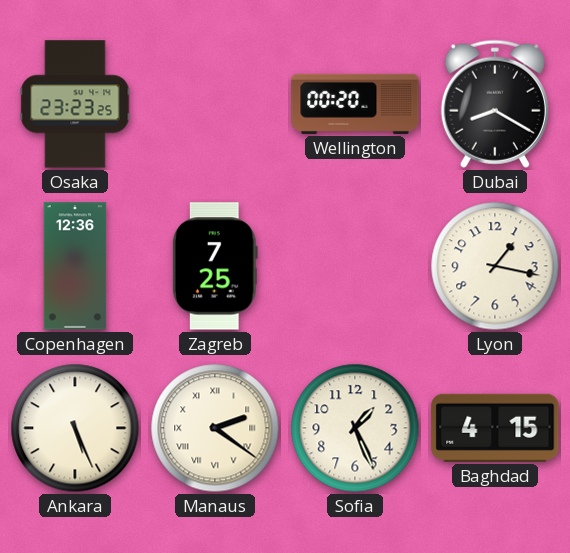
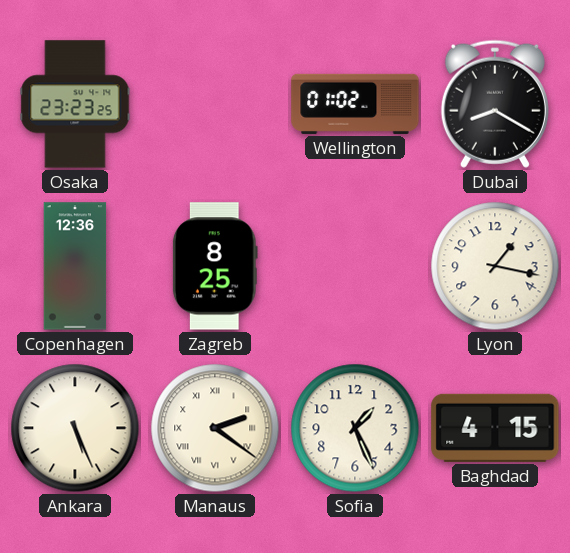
Wellington: 00:20 -> 01:02
Zagreb: 7:25 -> 8:25
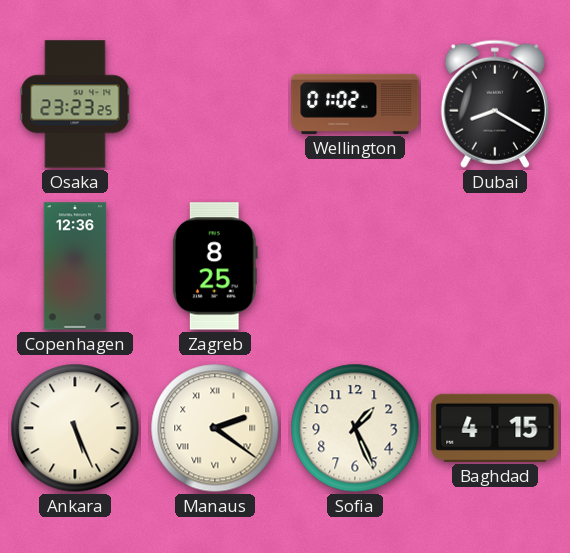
Lyon: 1:17 -> none
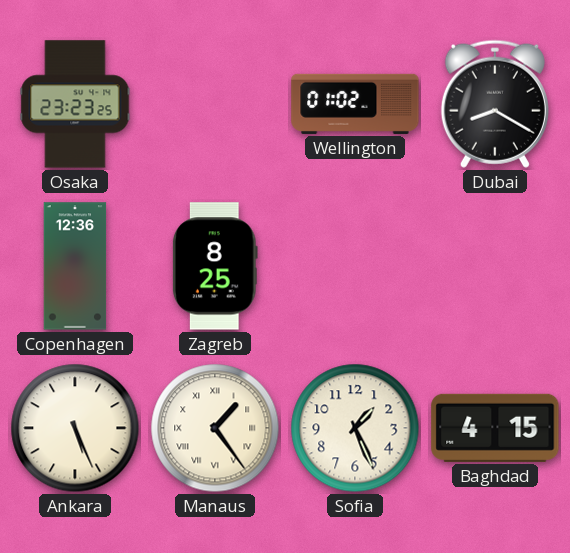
Manaus: 2:21 -> 1:24
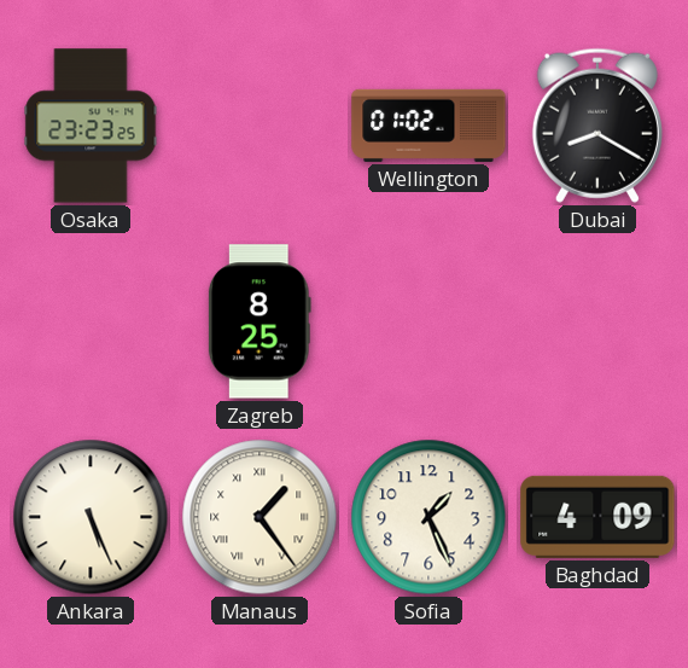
Copenhagen: 12:36 -> none
Baghdad: 4:15 -> 4:09
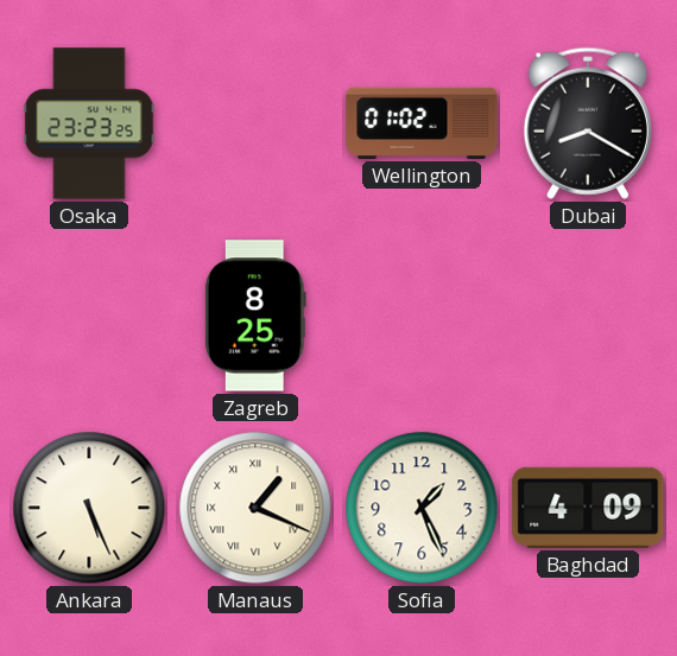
Manaus: 1:24 -> 1:19
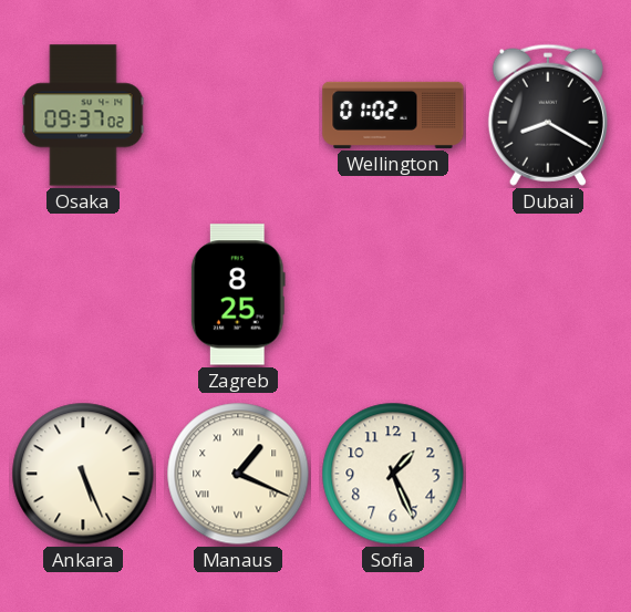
Osaka: 23:23 -> 09:37
Baghdad: 4:09 -> none
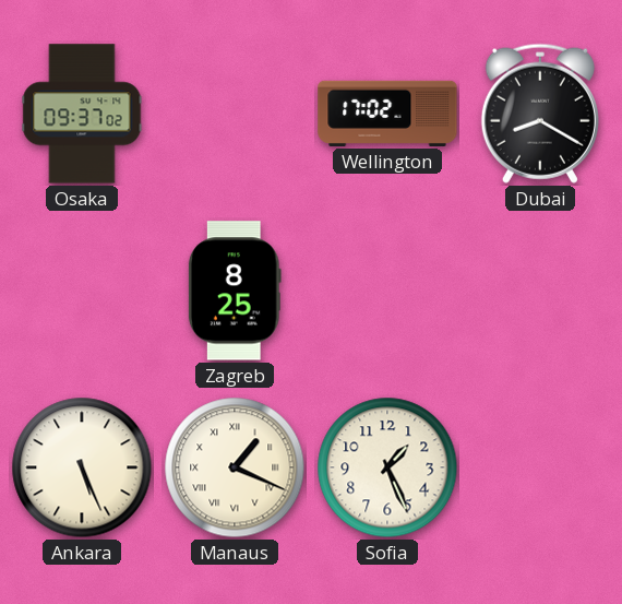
Wellington: 01:02 -> 17:02
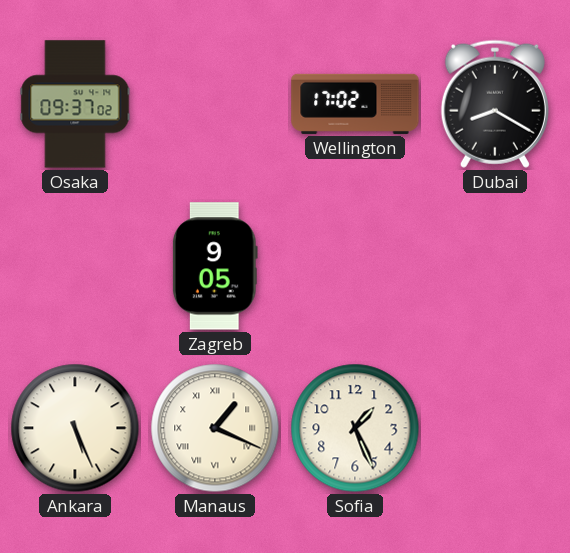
Zagreb: 8:25 -> 9:05
